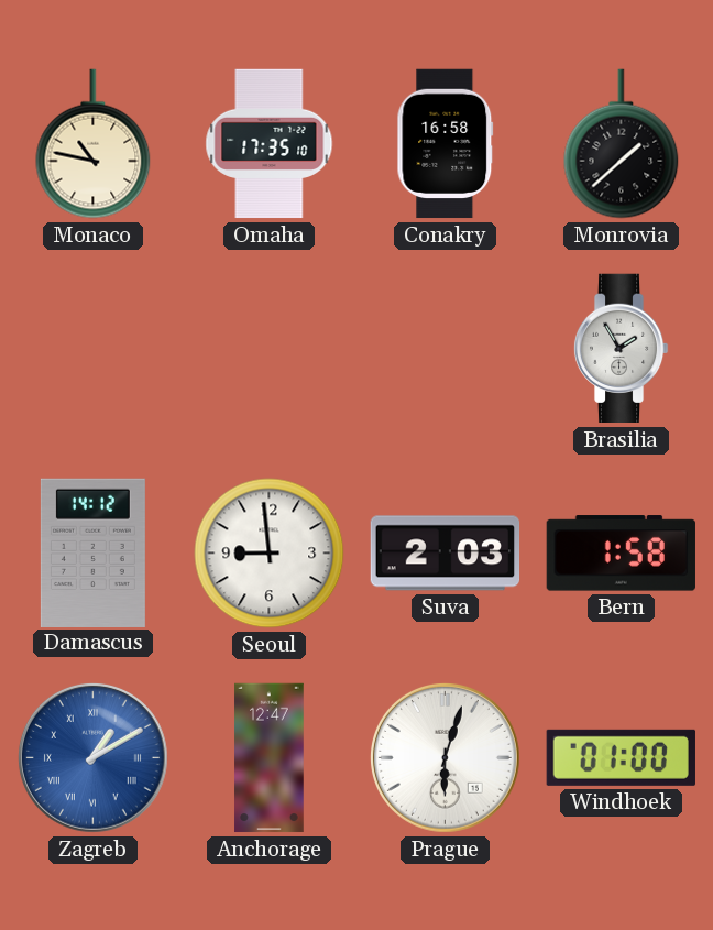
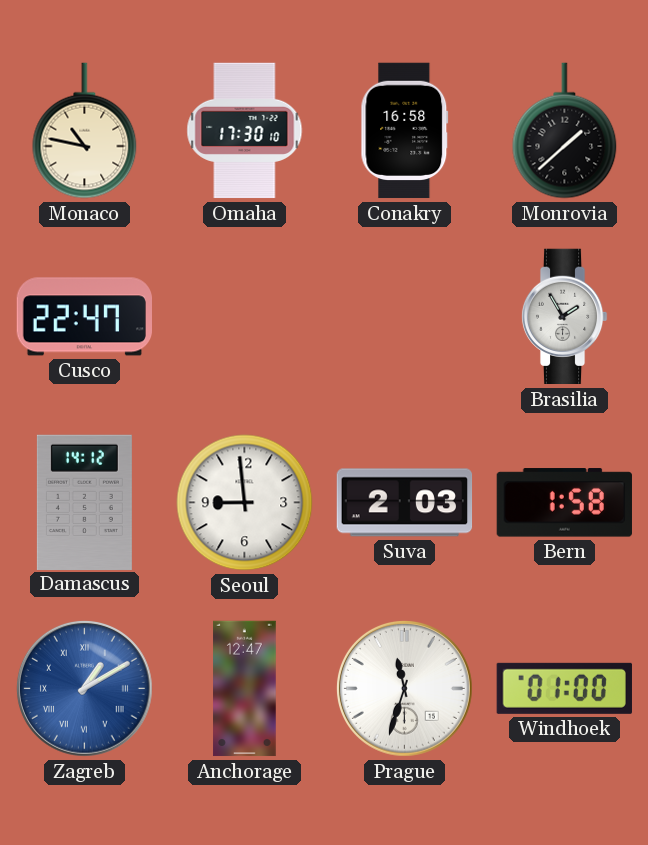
Omaha: 17:35 -> 17:30
Cusco: none -> 22:47
Prague: 6:03 -> 11:33
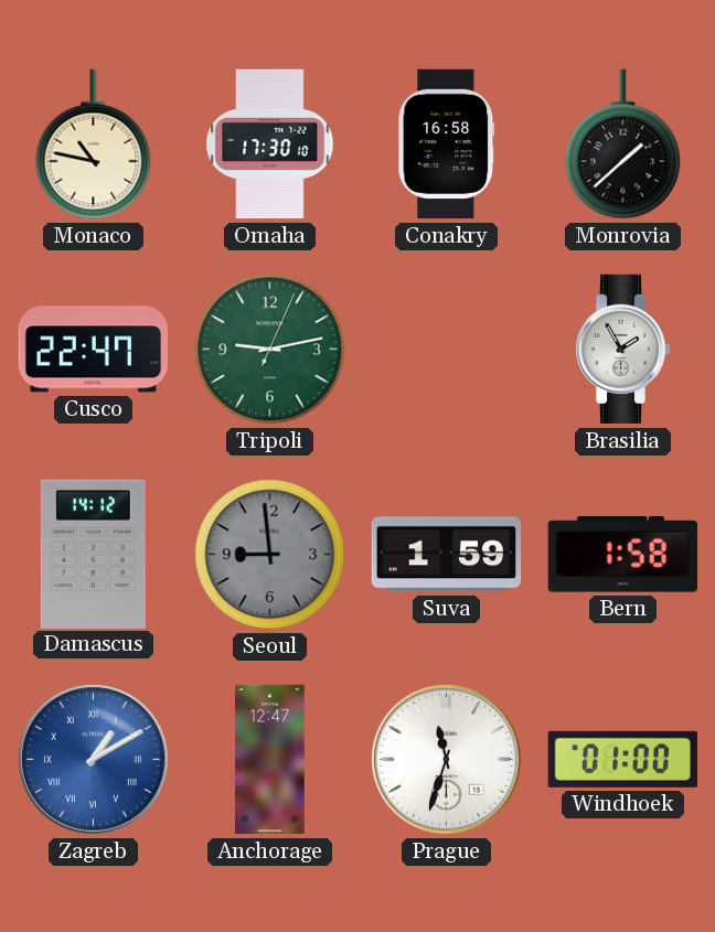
Tripoli: none -> 9:13
Seoul dial: white -> grey
Suva: 2:03 -> 1:59
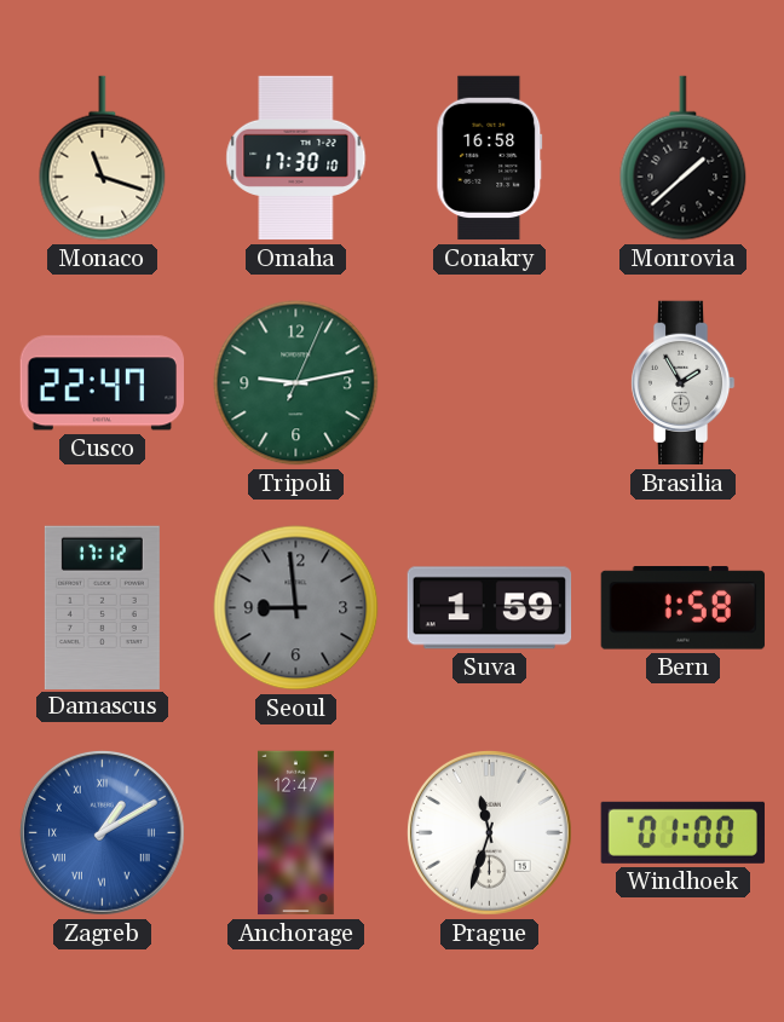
Monaco: 10:47 -> 11:18
Damascus: 14:12 -> 17:12
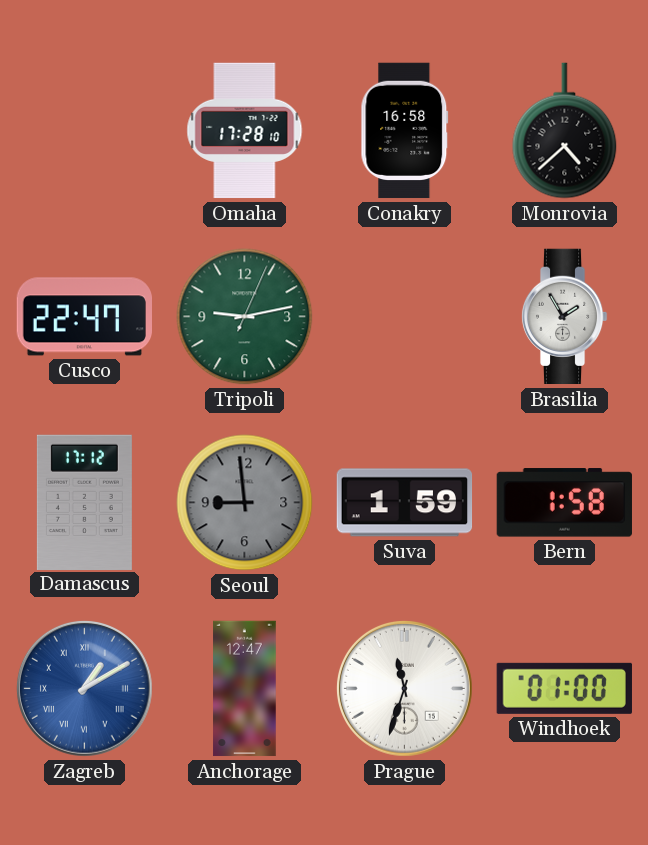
Monaco: 11:18 -> none
Omaha: 17:30 -> 17:28
Monrovia: 1:38 -> 4:38
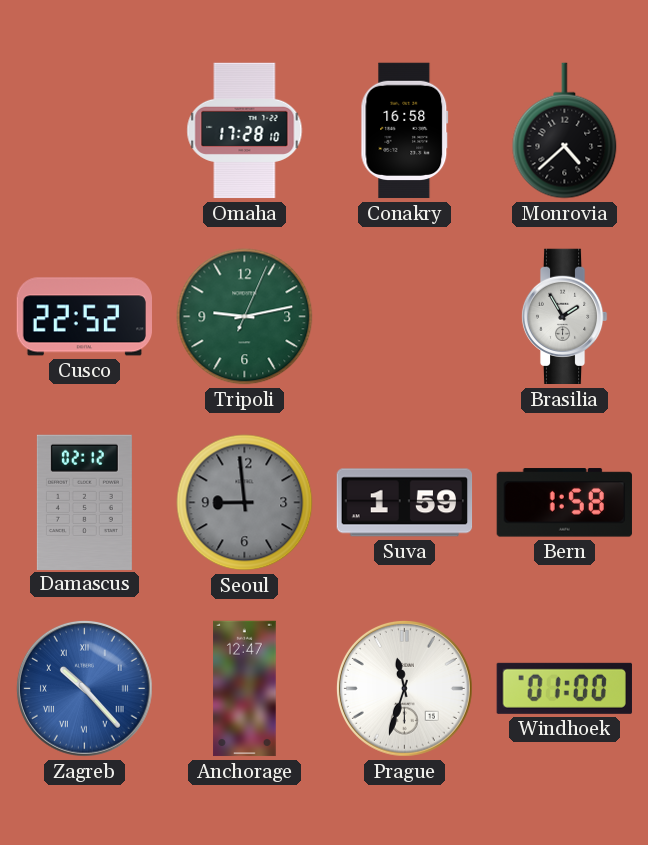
Cusco: 22:47 -> 22:52
Damascus: 17:12 -> 02:12
Zagreb: 1:10 -> 10:23
